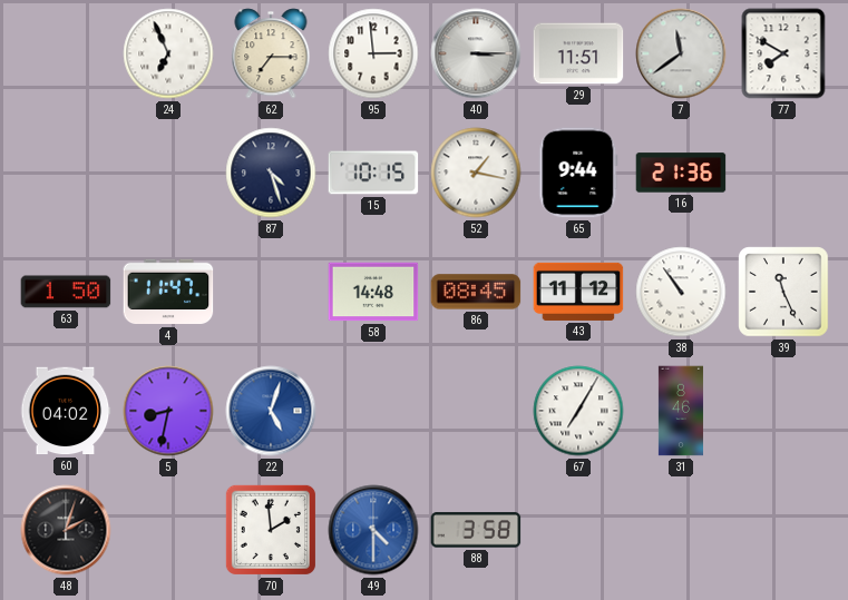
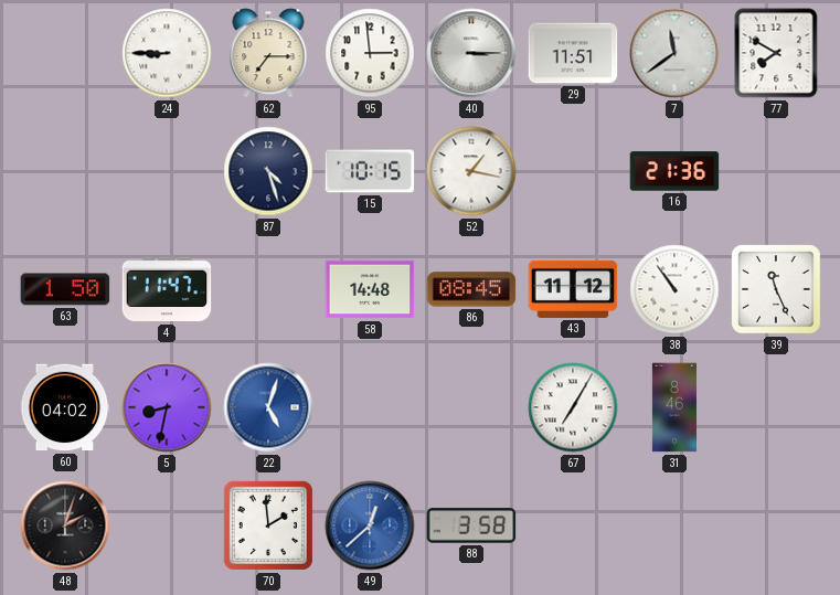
24: 6:56 -> 8:45
65: 9:44 -> none
49: 4:30 -> 12:38
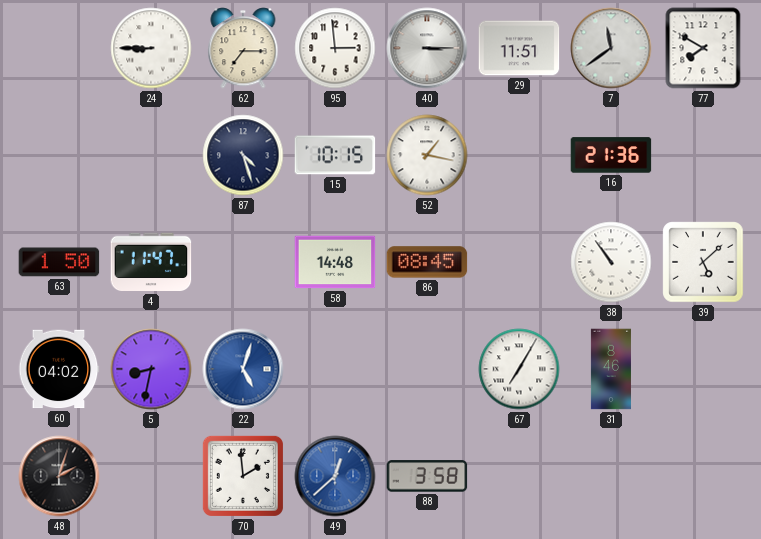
43: 11:12 -> none
39: 11:26 -> 5:08
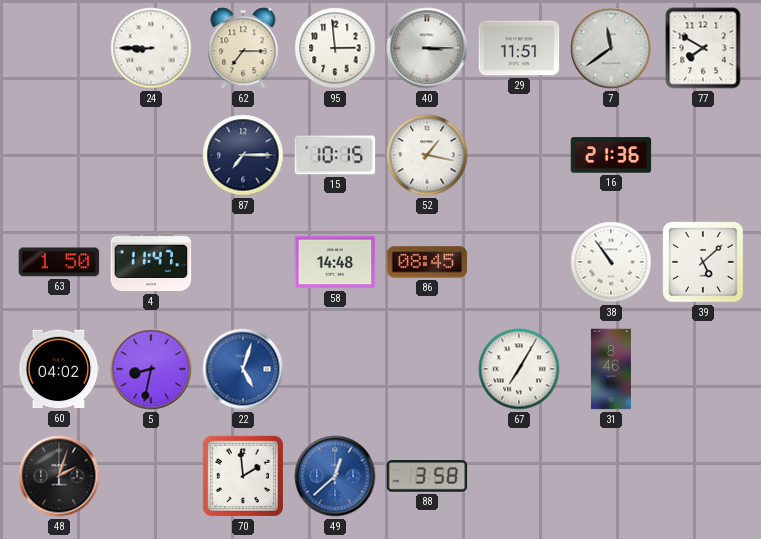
87: 4:27 -> 7:15
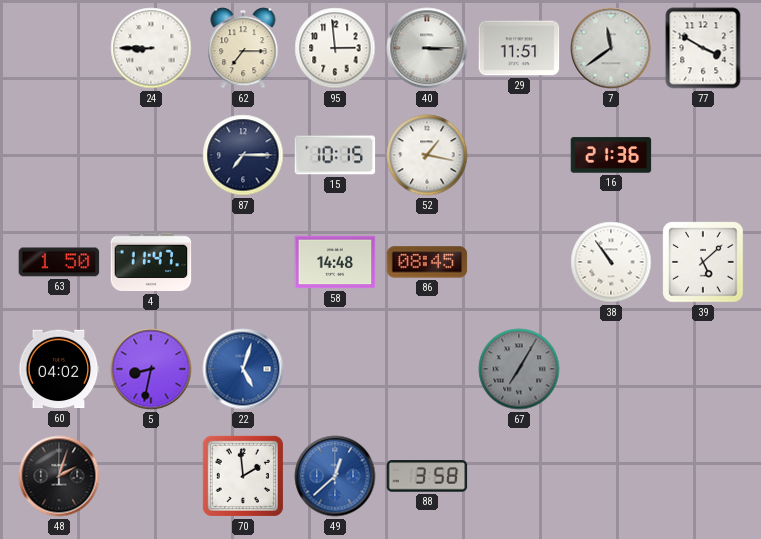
77: 7:50 -> 3:50
67 dial: white -> grey
31: 8:46 -> none
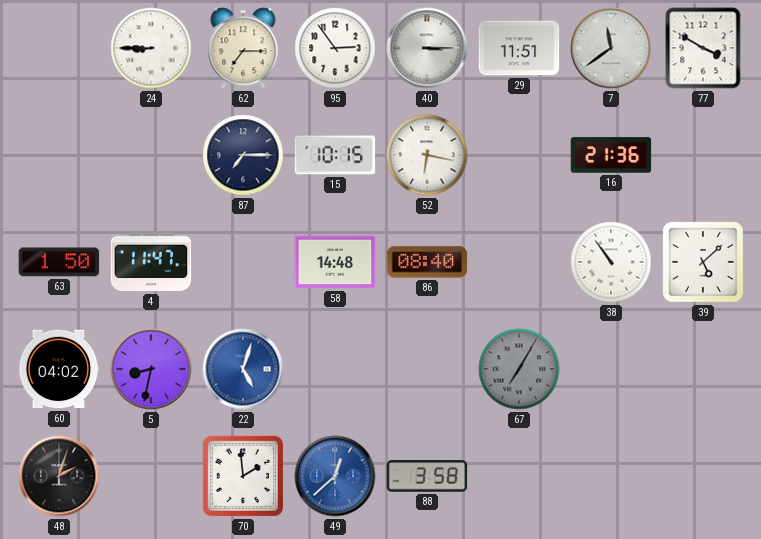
95: 2:59 -> 2:54
52: 1:17 -> 6:17
86: 08:45 -> 08:40
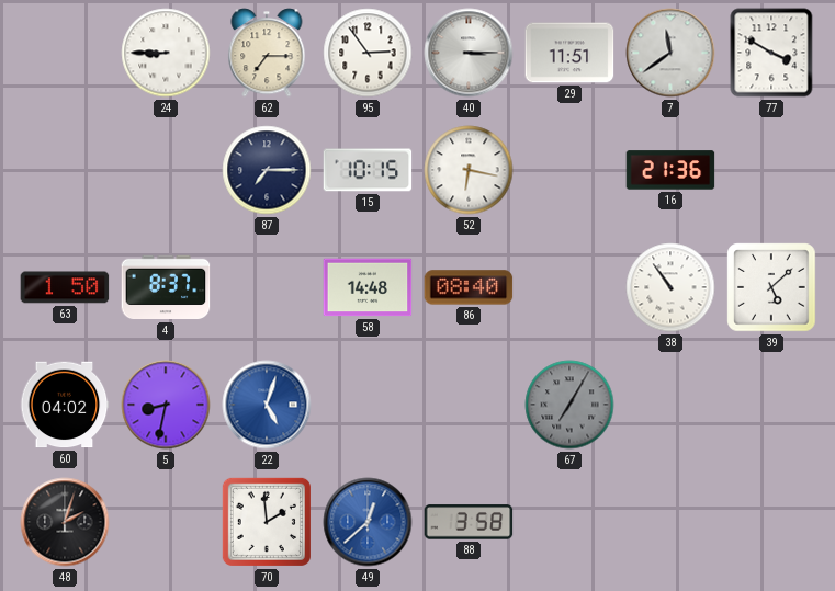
4: 11:47 -> 8:37
